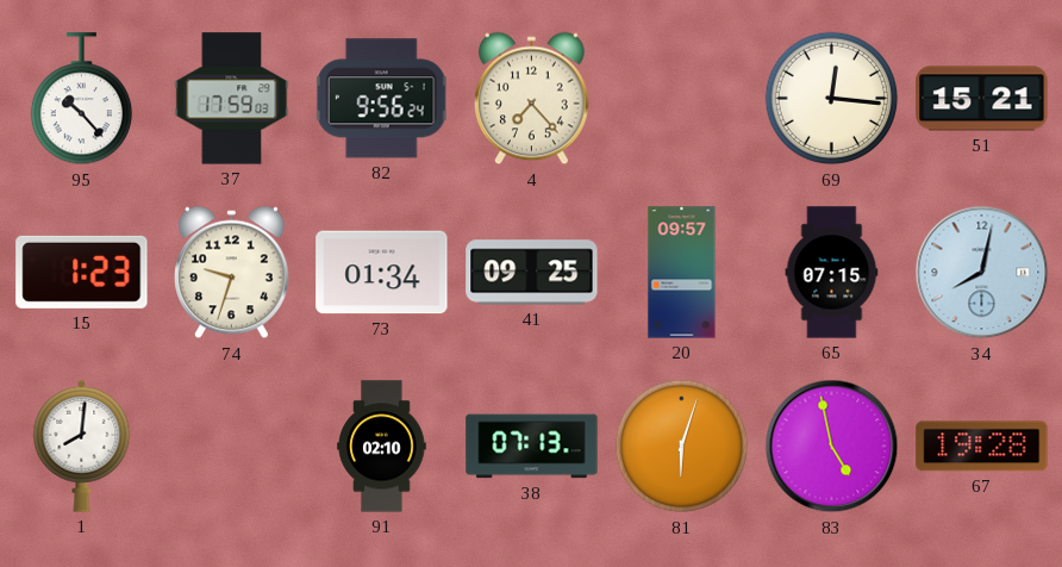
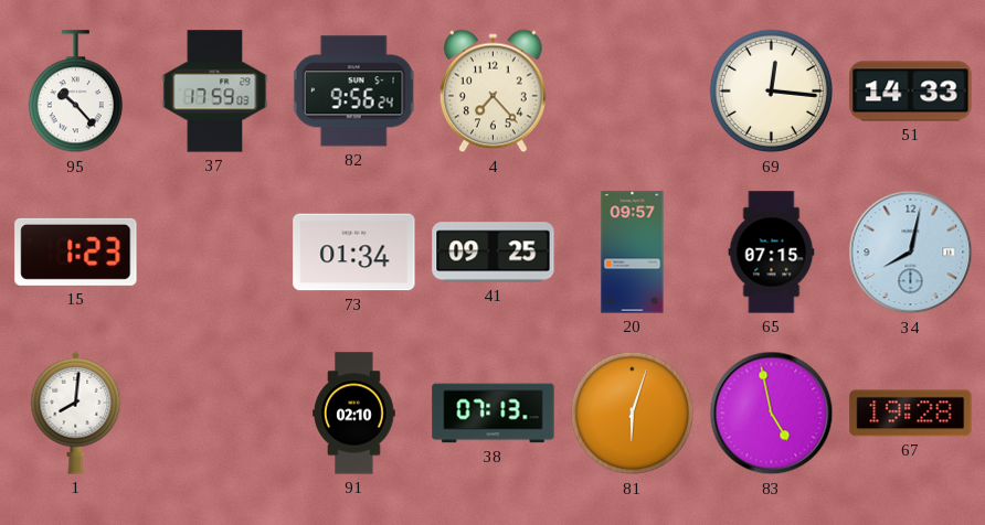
51: 15:21 -> 14:33
74: 9:33 -> none
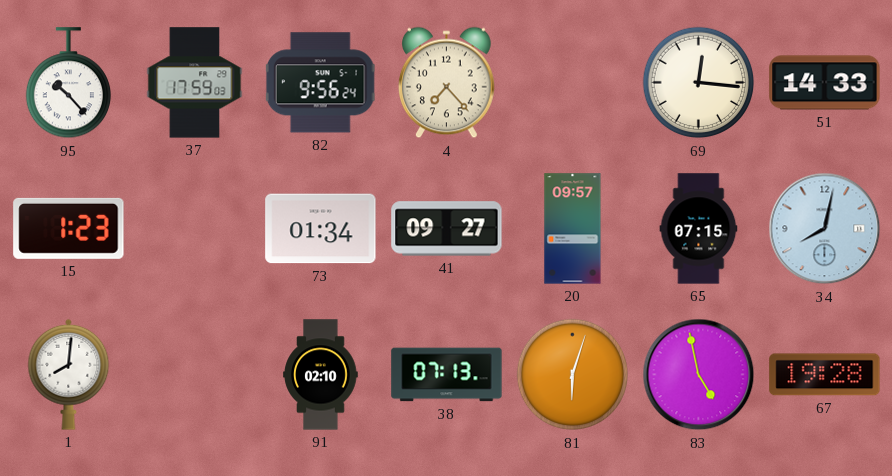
41: 09:25 -> 09:27
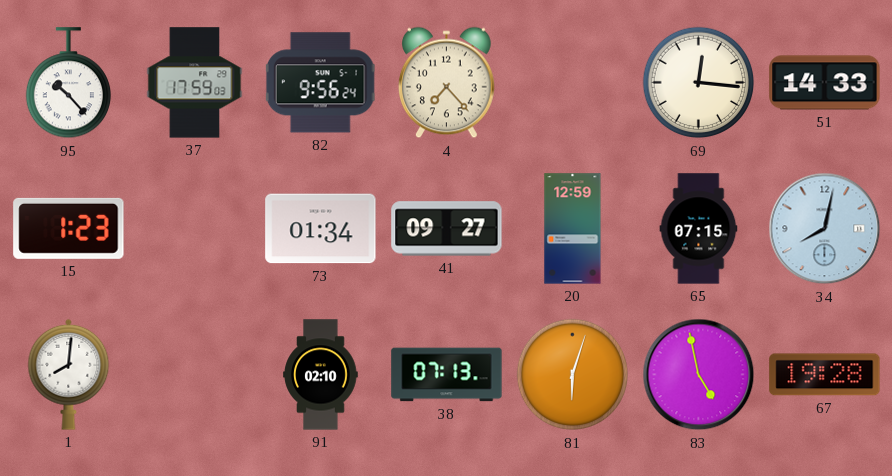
20: 09:57 -> 12:59
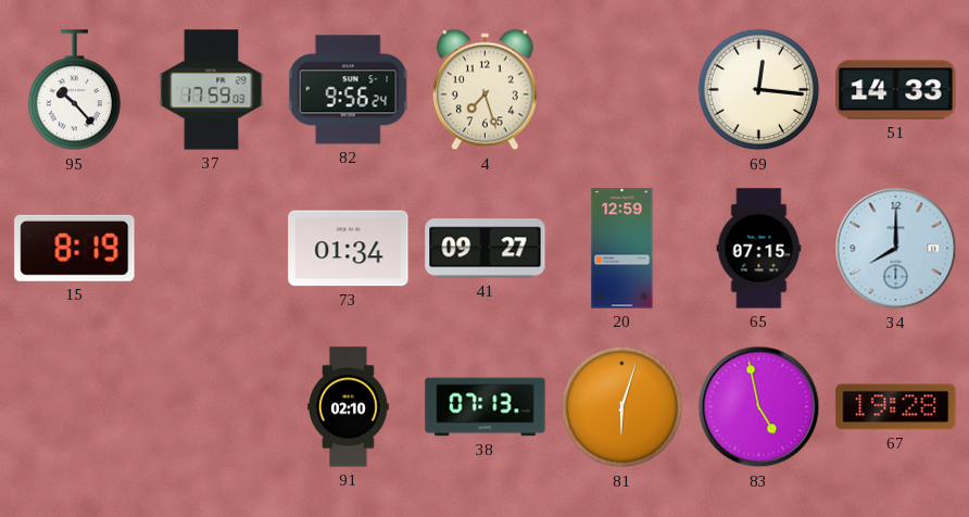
4: 7:23 -> 7:27
15: 1:23 -> 8:19
34: 8:02 -> 8:00
1: 8:01 -> none
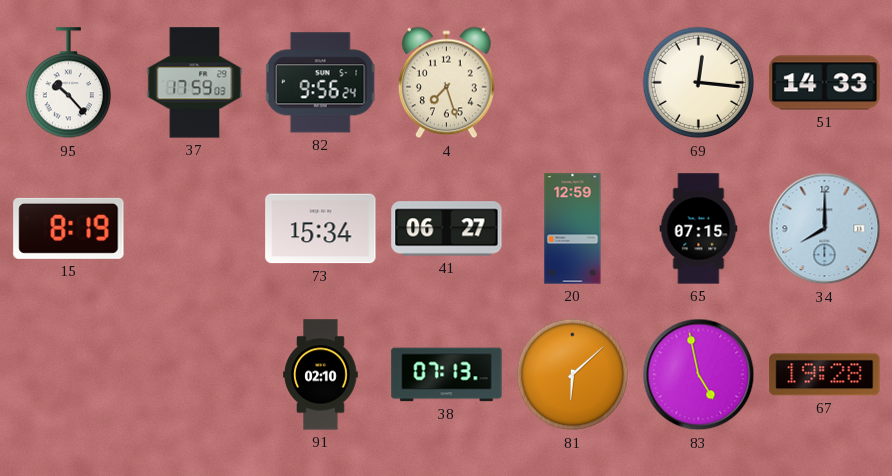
73: 01:34 -> 15:34
41: 09:27 -> 06:27
81: 6:03 -> 6:08
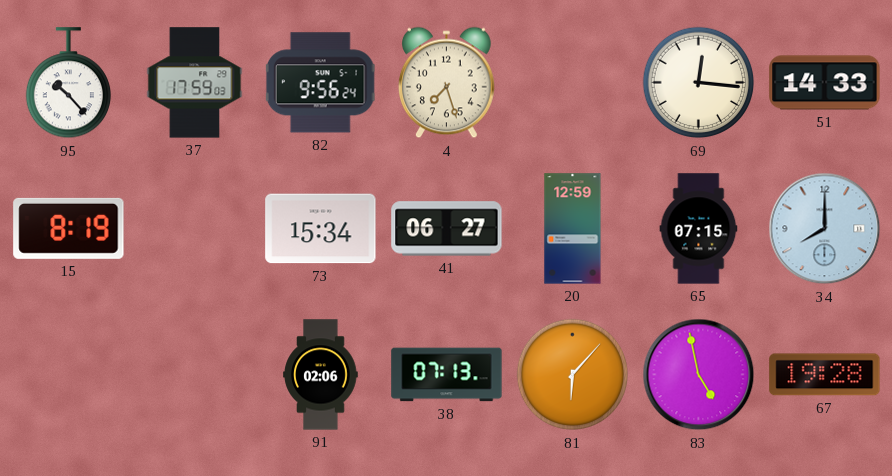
91: 02:10 -> 02:06
81: 6:08 -> 6:07
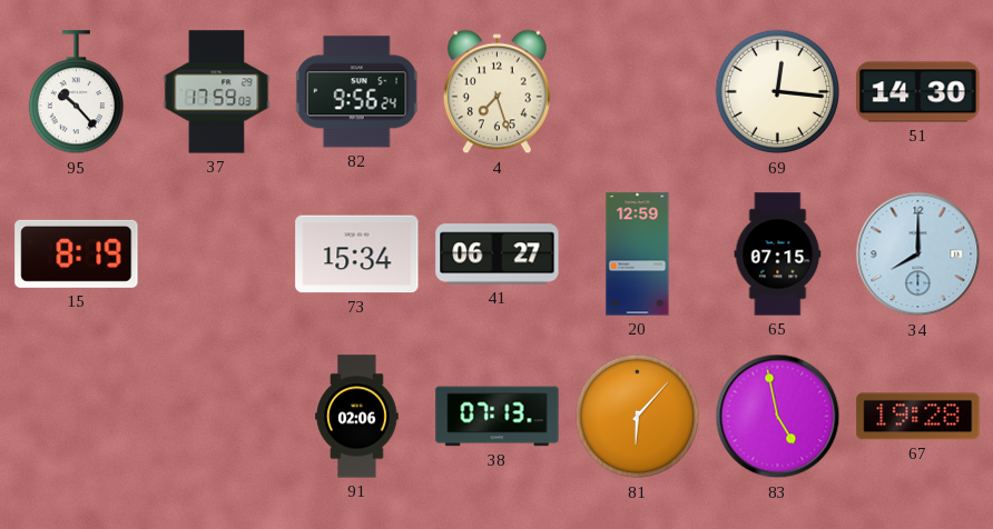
51: 14:33 -> 14:30
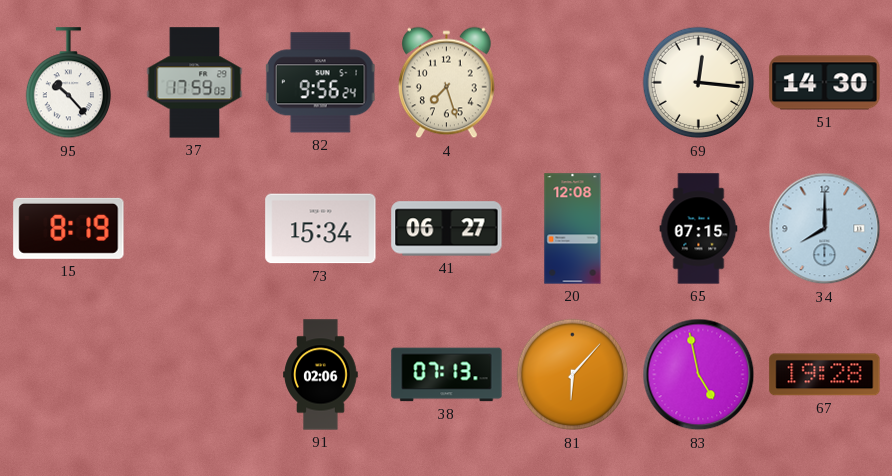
20: 12:59 -> 12:08
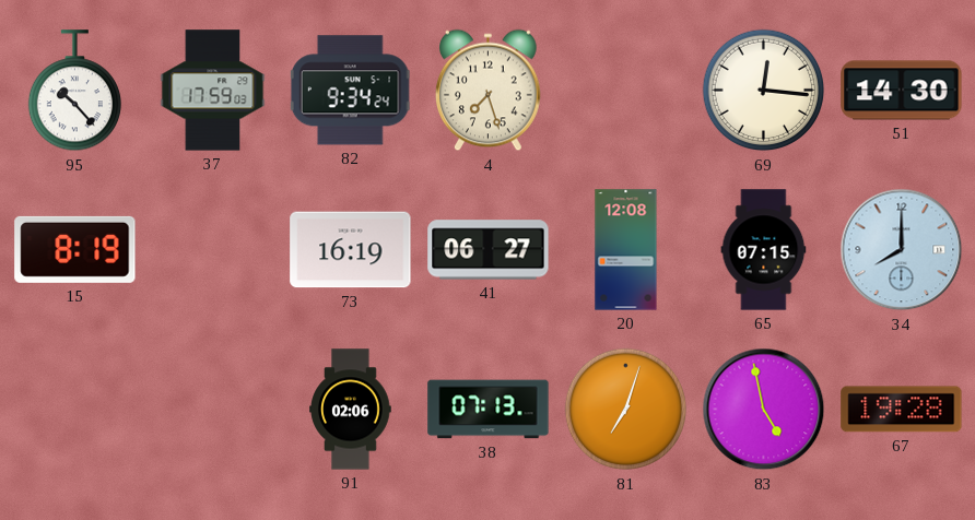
82: 9:56 -> 9:34
73: 15:34 -> 16:19
81: 6:07 -> 7:03
